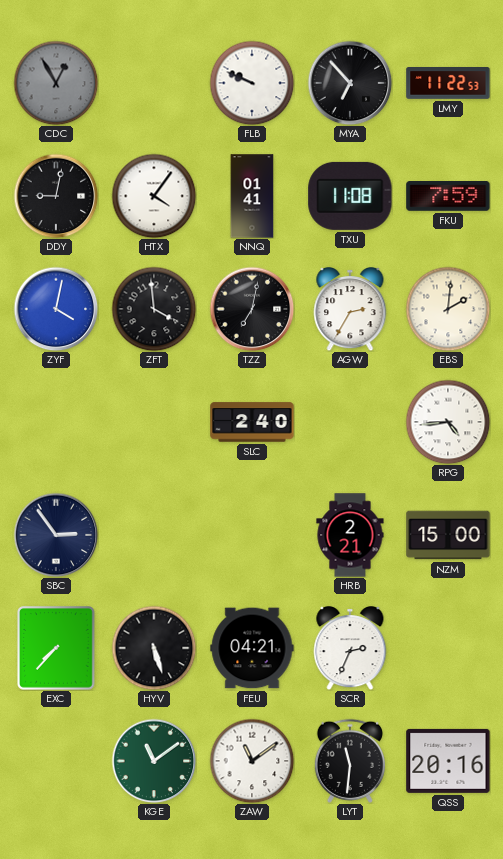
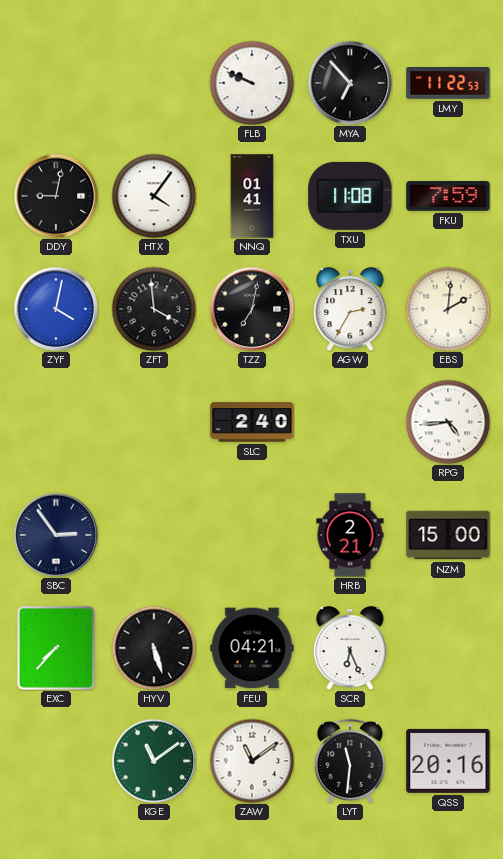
CDC: 12:55 -> none
SCR: 2:34 -> 6:26
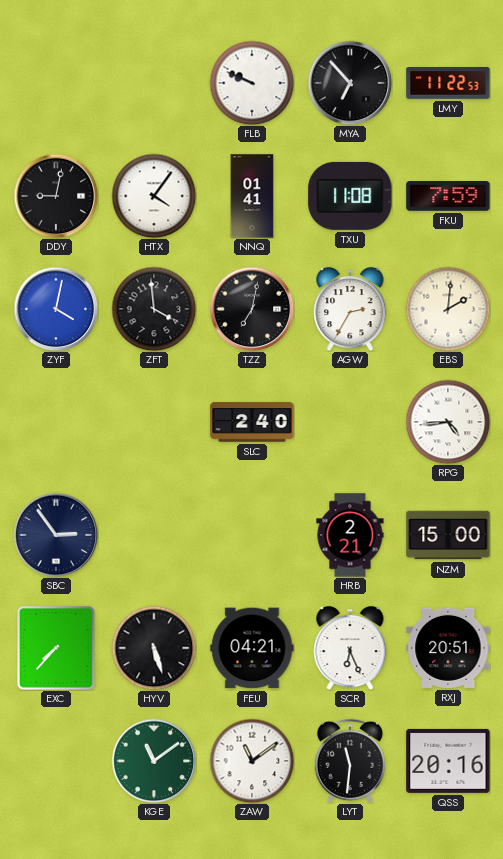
RXJ: none -> 20:51
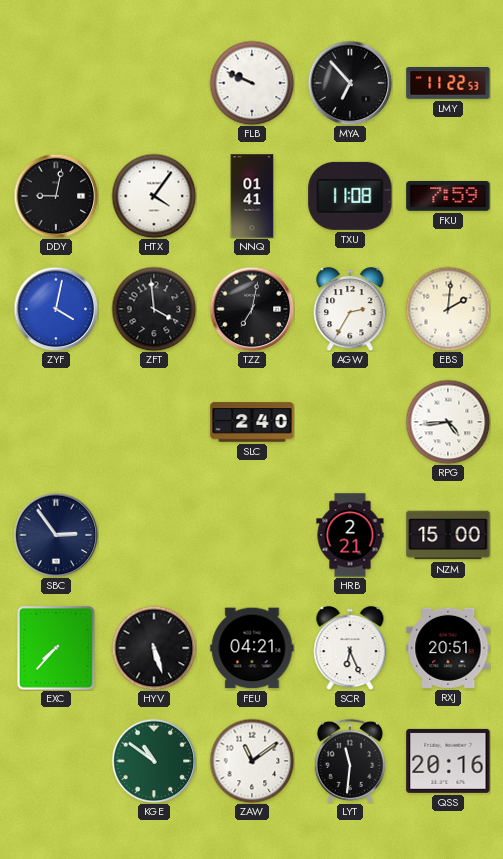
KGE: 11:09 -> 10:51
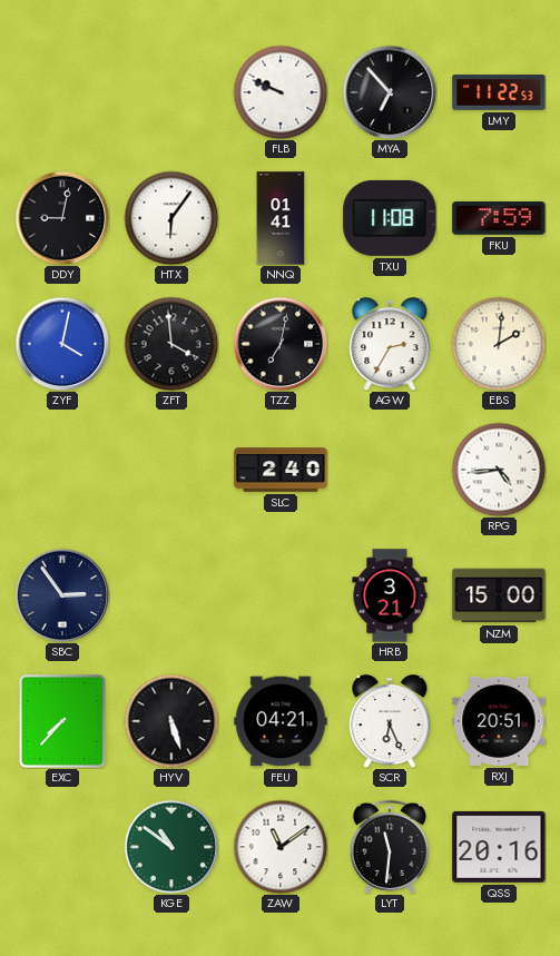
HTX: 4:06 -> 6:06
HRB: 2:21 -> 3:21
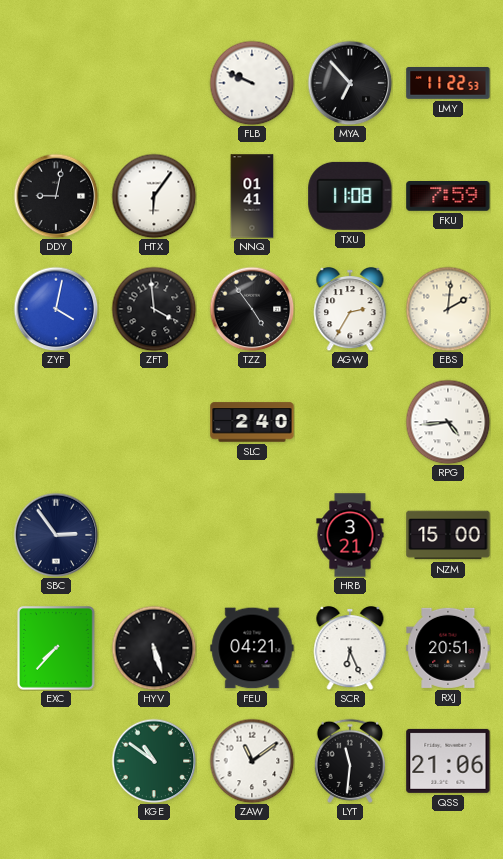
TZZ: 7:02 -> 4:54
QSS: 20:16 -> 21:06
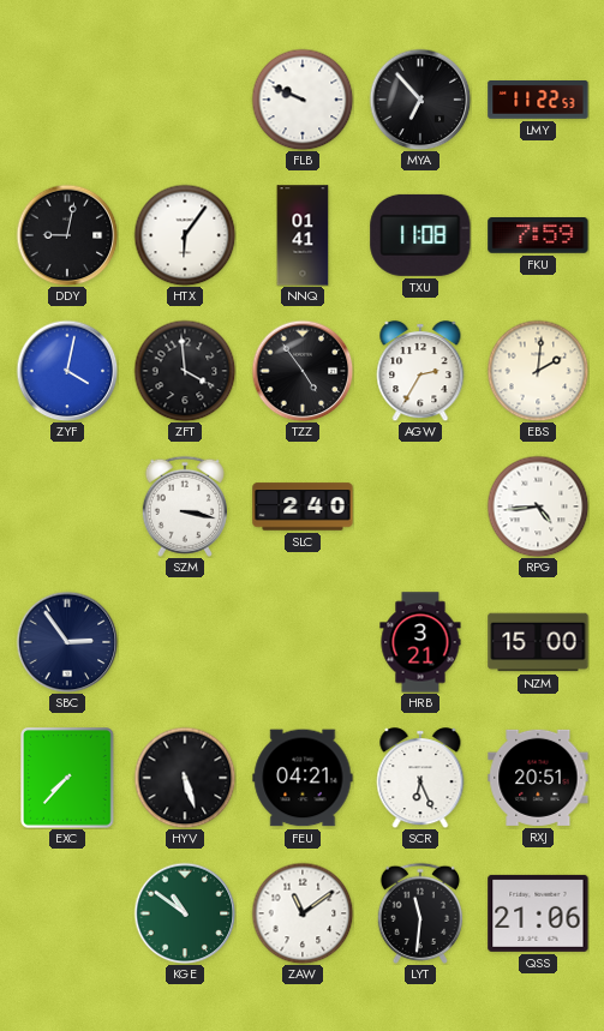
SZM: none -> 3:17
